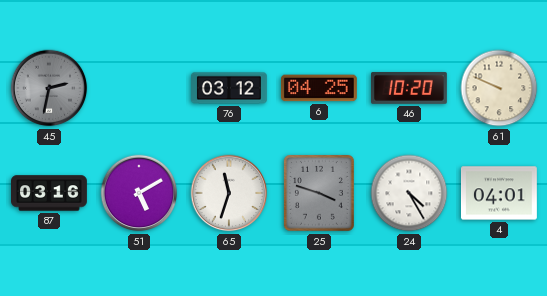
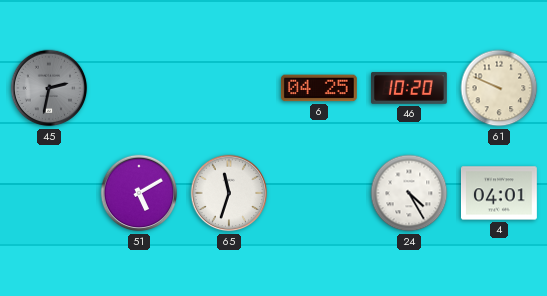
76: 03:12 -> none
87: 03:16 -> none
25: 3:48 -> none
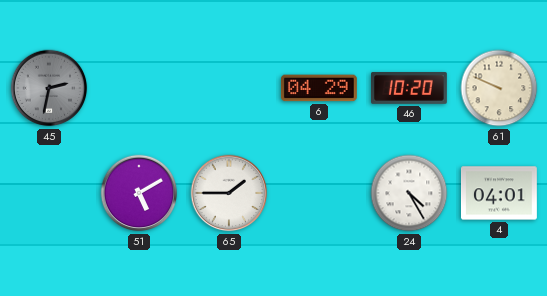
6: 04:25 -> 04:29
65: 11:33 -> 1:45
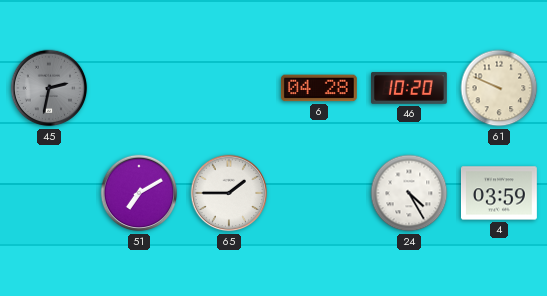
6: 04:29 -> 04:28
51: 5:10 -> 7:10
4: 04:01 -> 03:59
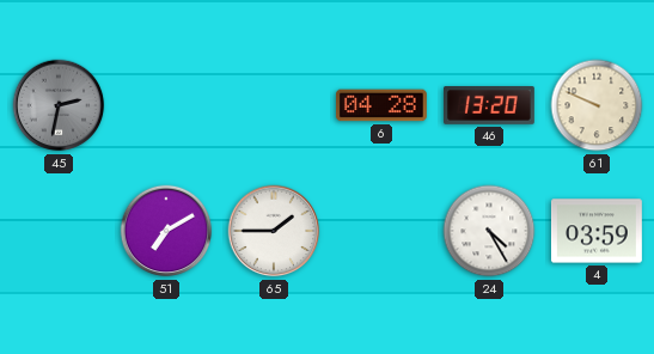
46: 10:20 -> 13:20
